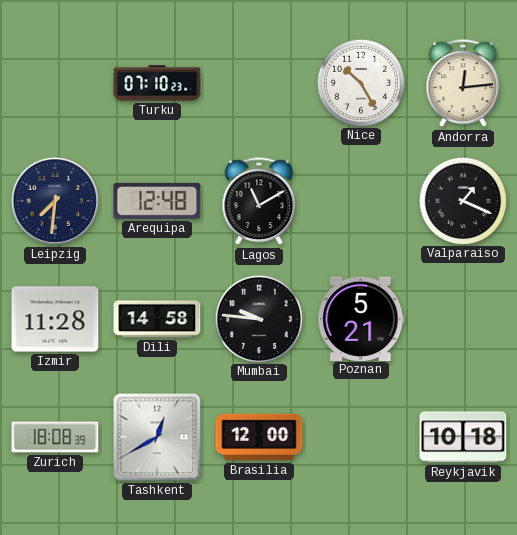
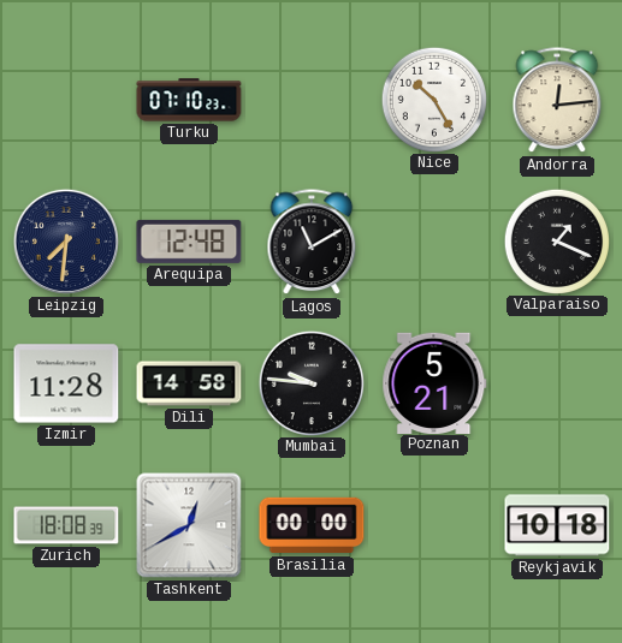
Brasilia: 12:00 -> 00:00
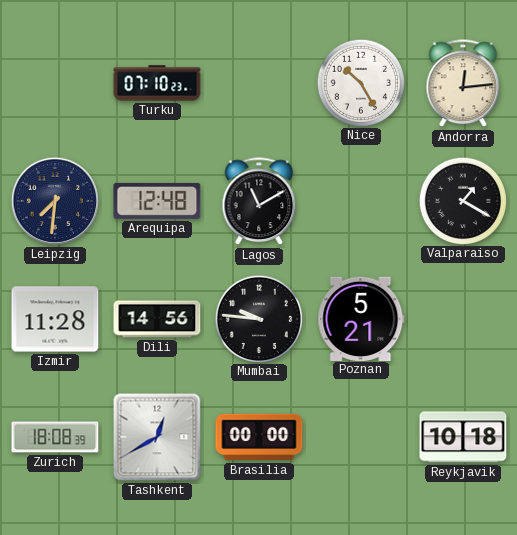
Valparaiso: 1:19 -> 1:20
Dili: 14:58 -> 14:56
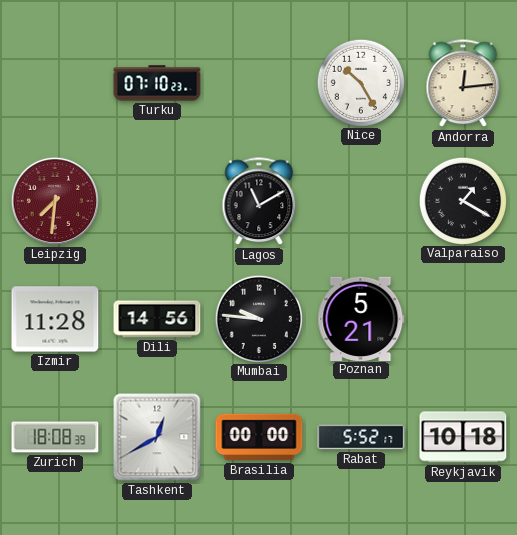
Leipzig dial: navy -> burgundy
Arequipa: 12:48 -> none
Rabat: none -> 5:52
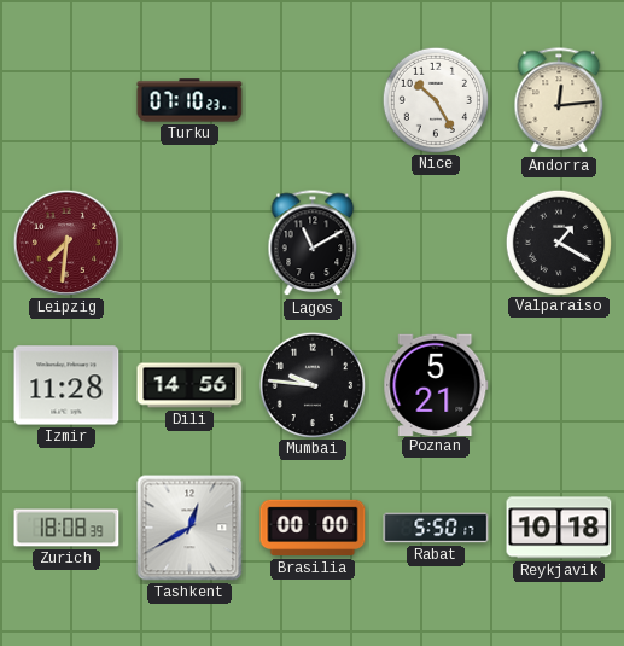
Rabat: 5:52 -> 5:50
